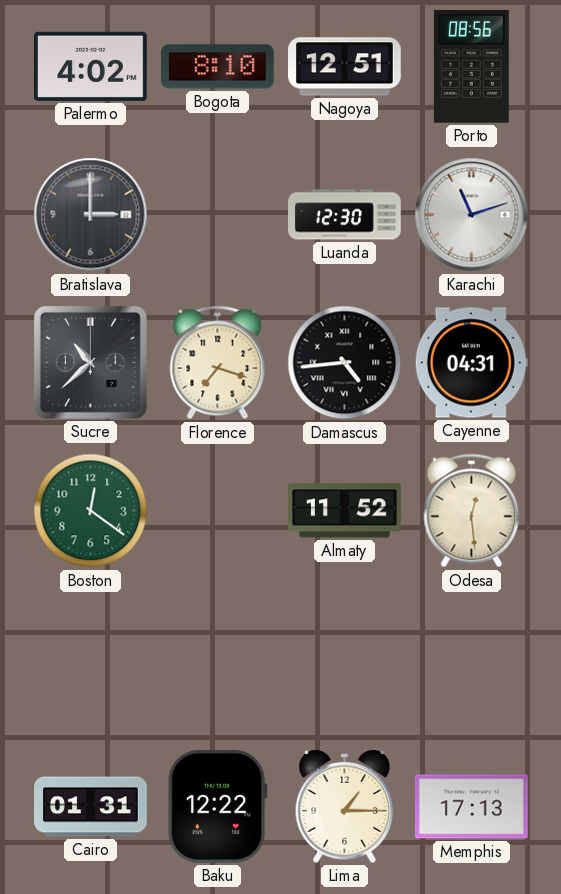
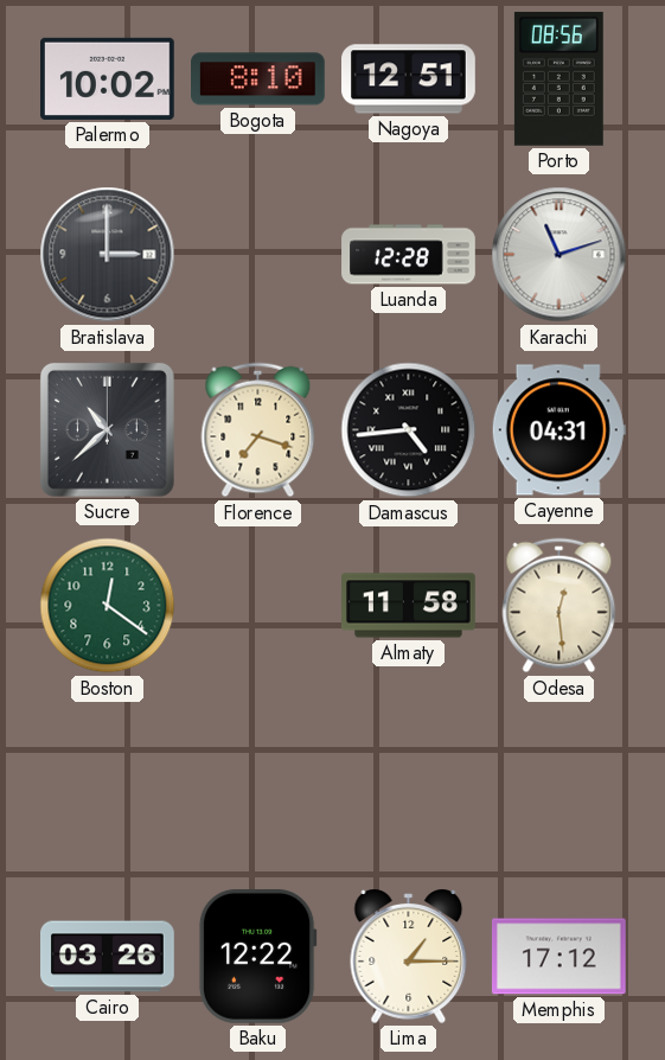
Palermo: 4:02 -> 10:02
Luanda: 12:30 -> 12:28
Almaty: 11:52 -> 11:58
Cairo: 01:31 -> 03:26
Memphis: 17:13 -> 17:12
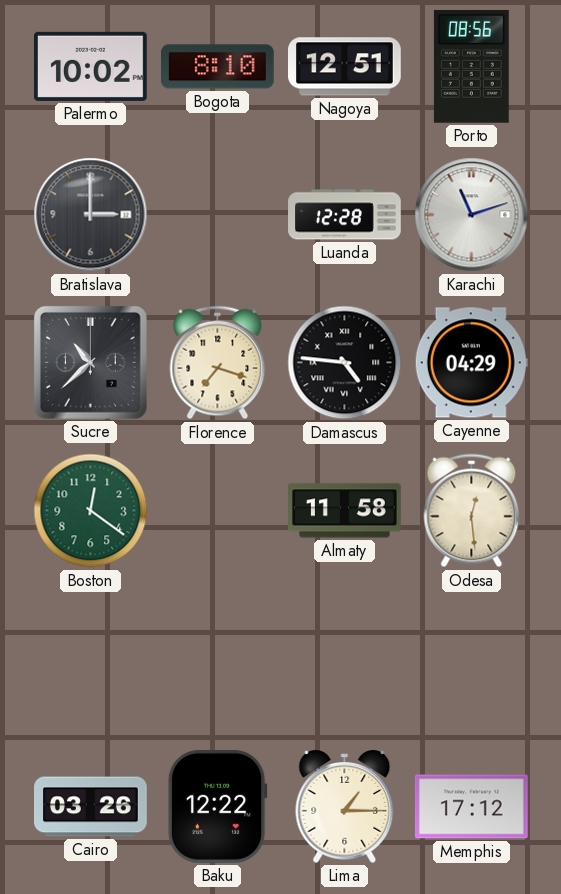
Damascus: 4:44 -> 4:46
Cayenne: 04:31 -> 04:29
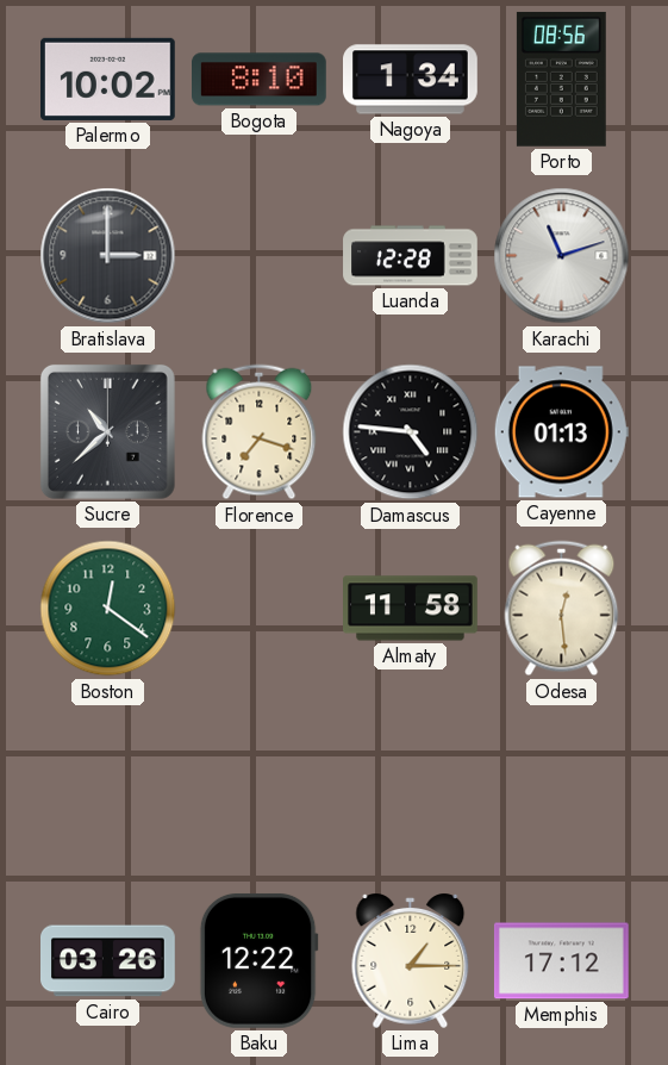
Nagoya: 12:51 -> 1:34
Cayenne: 04:29 -> 01:13
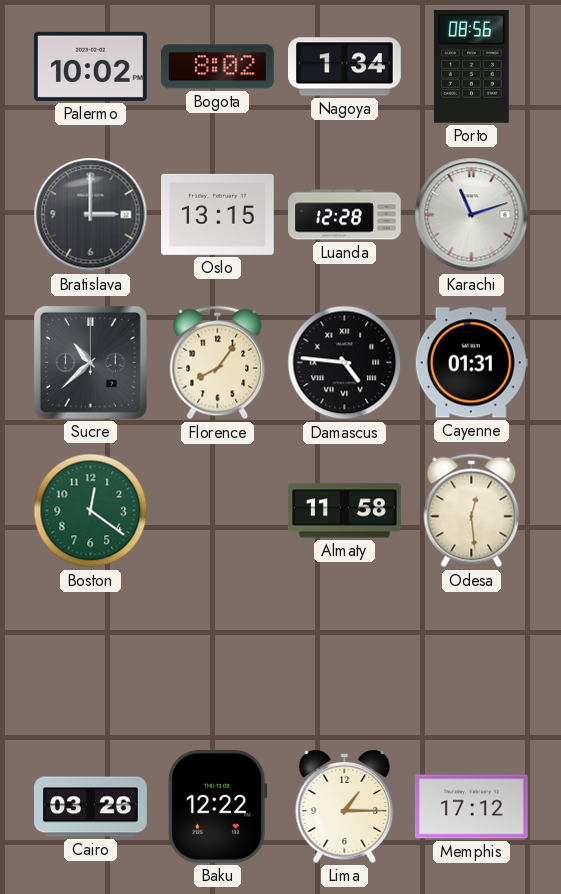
Bogota: 8:10 -> 8:02
Oslo: none -> 13:15
Florence: 7:18 -> 8:06
Cayenne: 01:13 -> 01:31
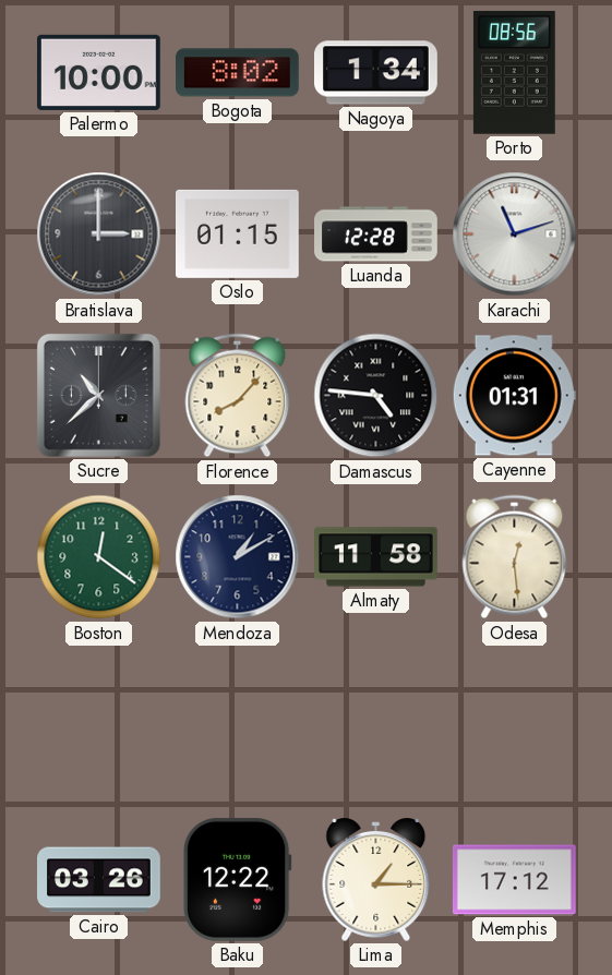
Palermo: 10:02 -> 10:00
Oslo: 13:15 -> 01:15
Florence: 8:06 -> 8:07
Mendoza: none -> 1:10
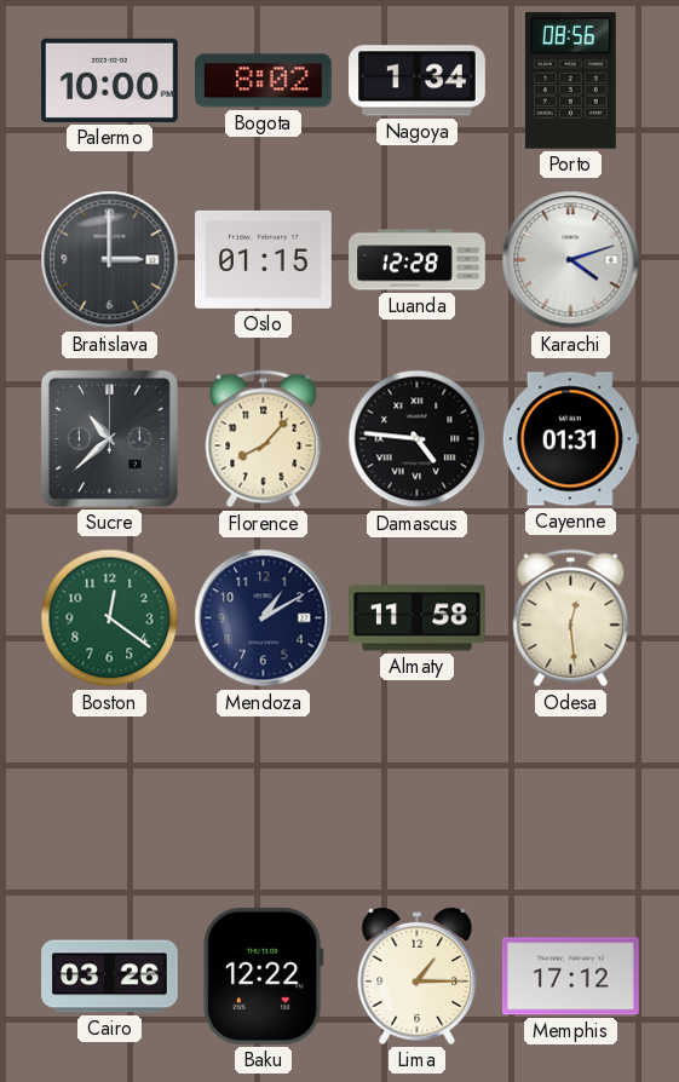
Karachi: 11:12 -> 4:12
